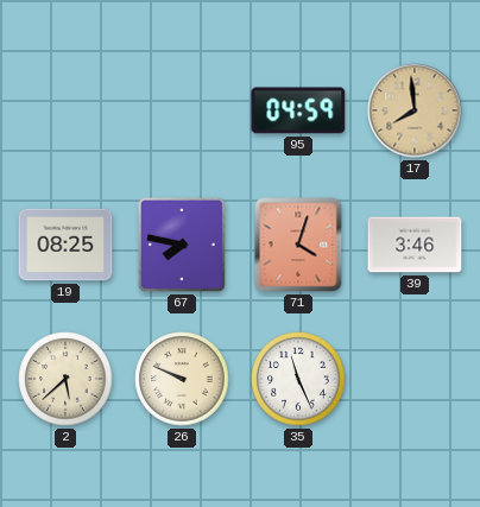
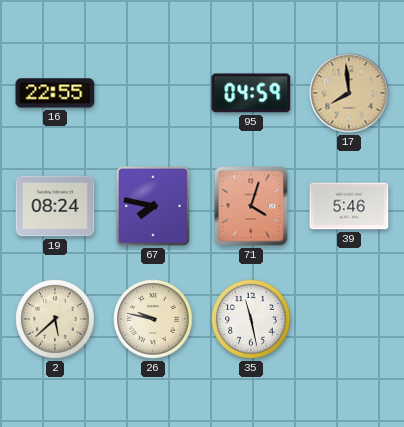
16: none -> 22:55
19: 08:25 -> 08:24
39: 3:46 -> 5:46
26: 9:49 -> 9:47
35: 11:26 -> 11:28
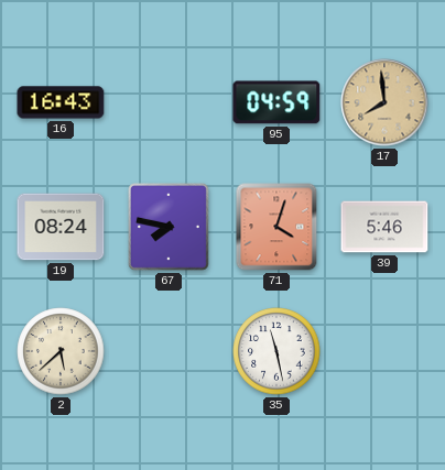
16: 22:55 -> 16:43
26: 9:47 -> none
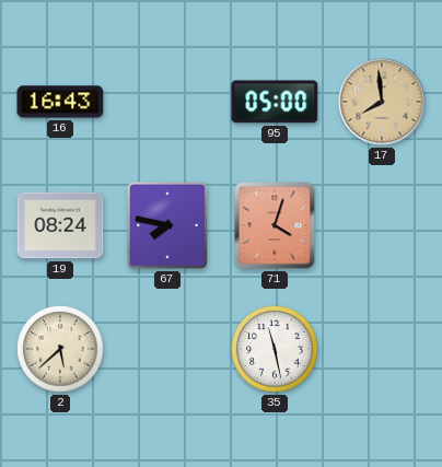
95: 04:59 -> 05:00
39: 5:46 -> none
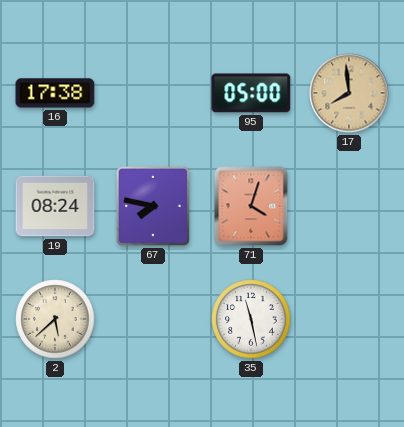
16: 16:43 -> 17:38
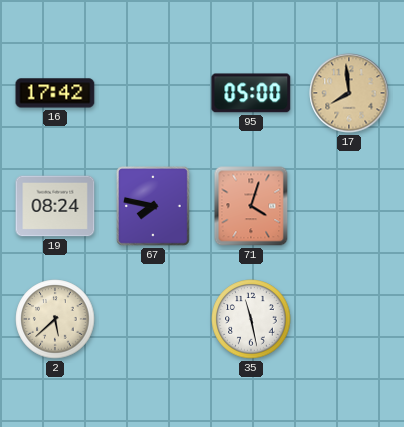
16: 17:38 -> 17:42
